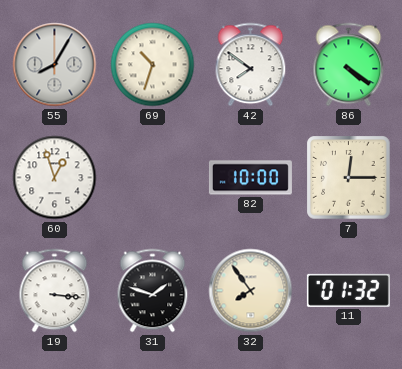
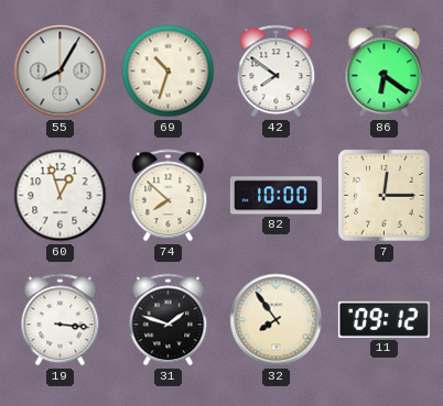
86: 4:21 -> 6:21
74: none -> 7:52
11: 01:32 -> 09:12
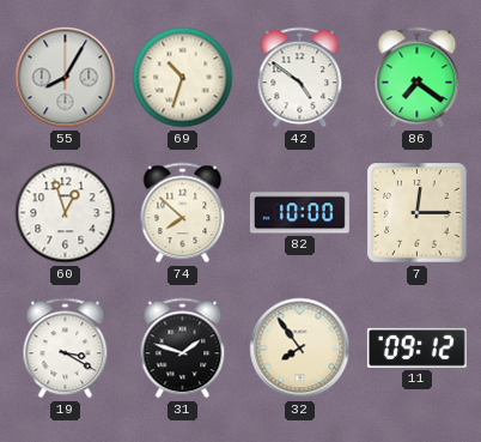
42: 7:51 -> 4:51
86: 6:21 -> 7:21
19: 3:16 -> 3:20
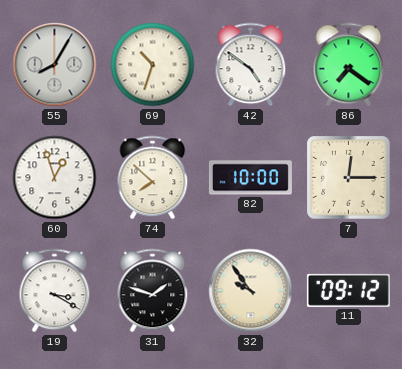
32: 7:54 -> 9:54
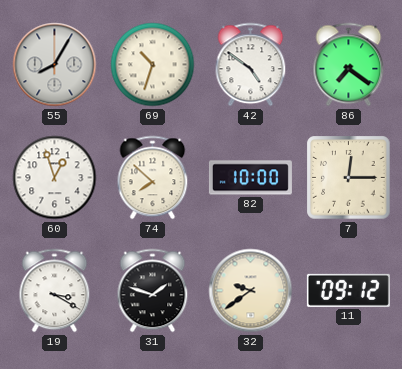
32: 9:54 -> 9:39
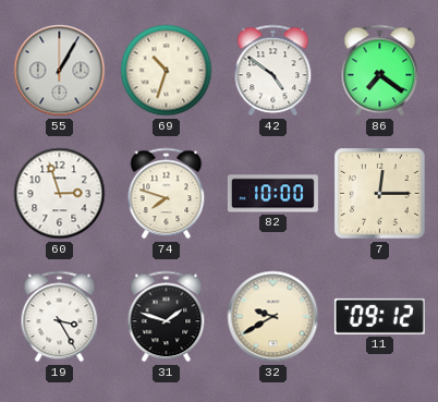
55: 8:05 -> 1:05
60: 12:57 -> 2:57
74: 7:52 -> 7:48
19: 3:20 -> 3:25
32: 9:39 -> 9:40
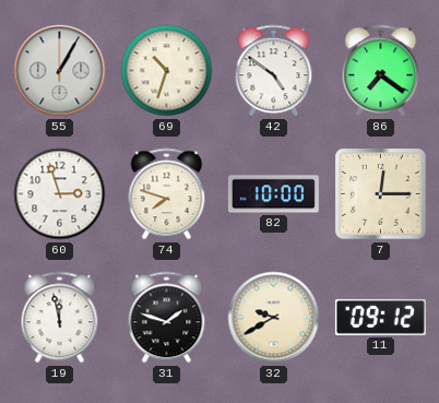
19: 3:25 -> 11:58
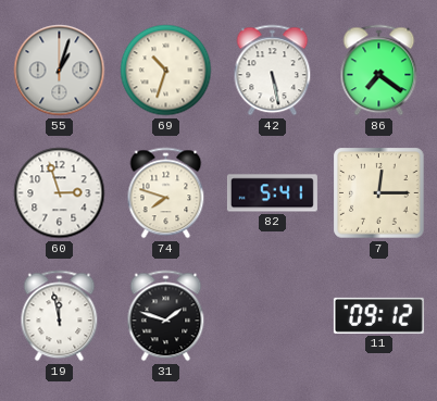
55: 1:05 -> 1:03
42: 4:51 -> 5:28
82: 10:00 -> 5:41
32: 9:40 -> none
